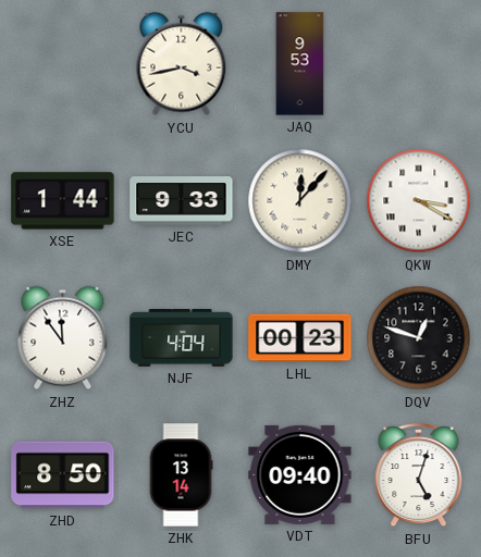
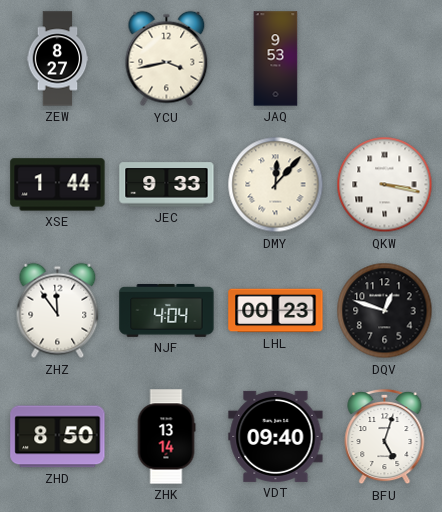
ZEW: none -> 8:27
QKW: 3:20 -> 3:17
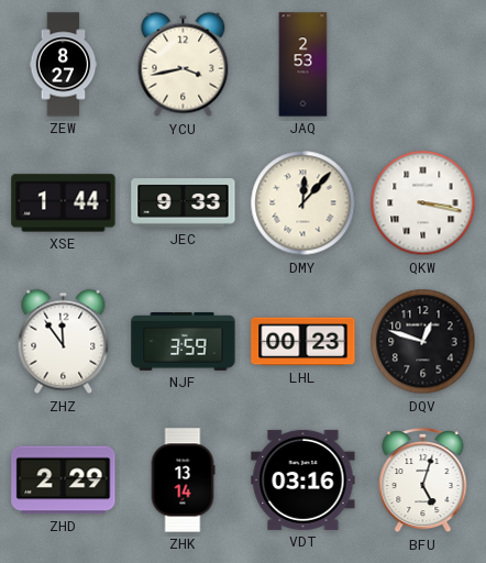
JAQ: 9:53 -> 2:53
NJF: 4:04 -> 3:59
ZHD: 8:50 -> 2:29
VDT: 09:40 -> 03:16
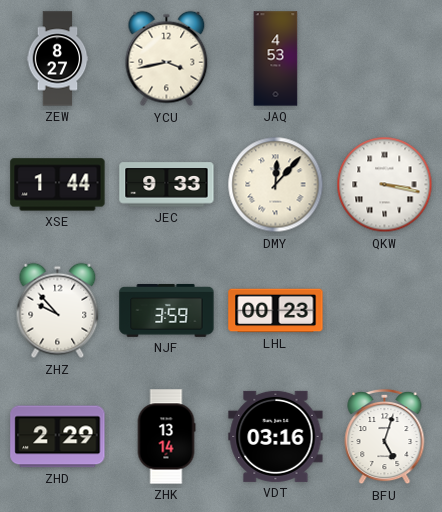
JAQ: 2:53 -> 4:53
ZHZ: 11:54 -> 9:53
DQV: 12:48 -> none
